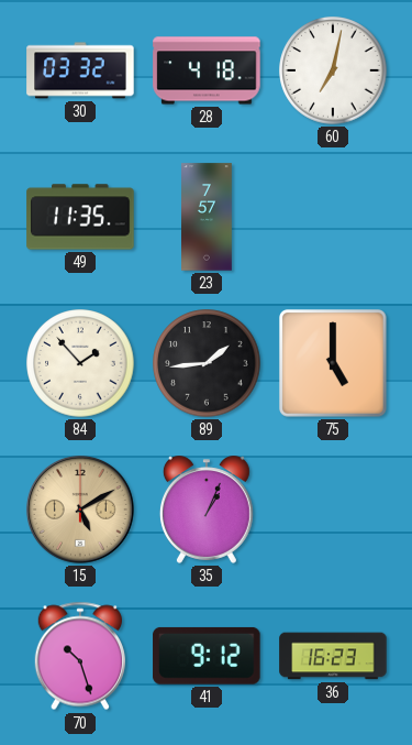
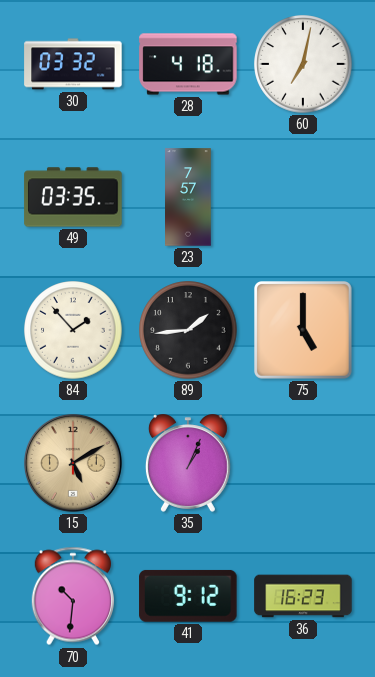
49: 11:35 -> 03:35
70: 10:27 -> 10:31
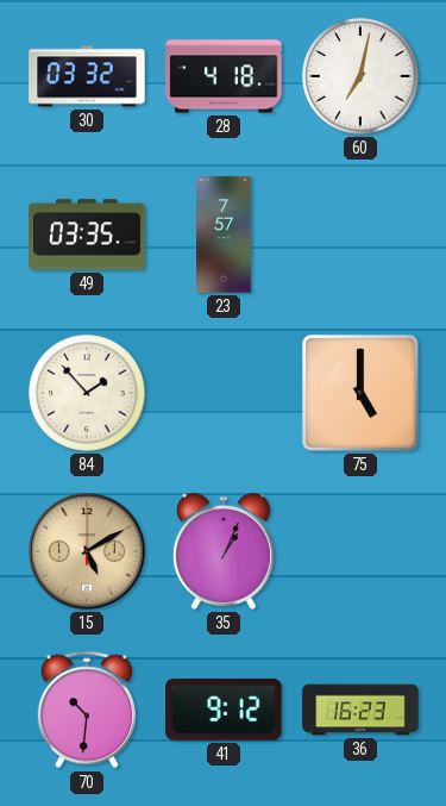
89: 1:44 -> none
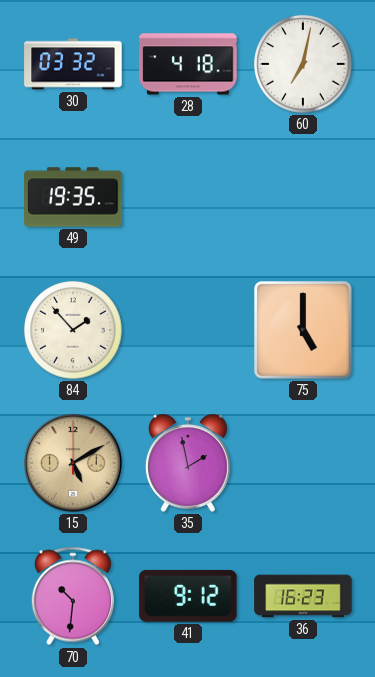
49: 03:35 -> 19:35
23: 7:57 -> none
35: 1:04 -> 1:58
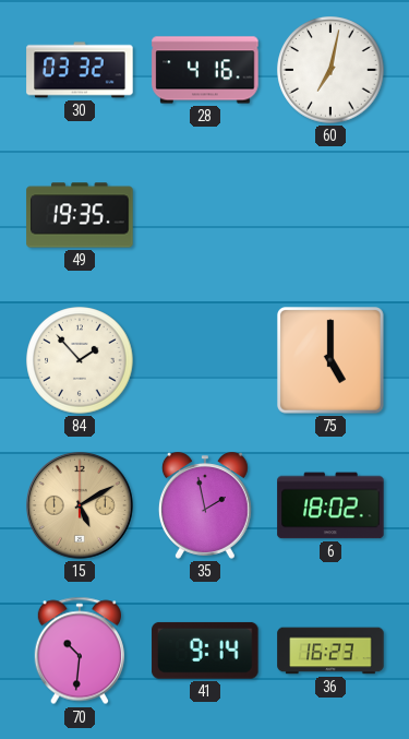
28: 4:18 -> 4:16
6: none -> 18:02
41: 9:12 -> 9:14
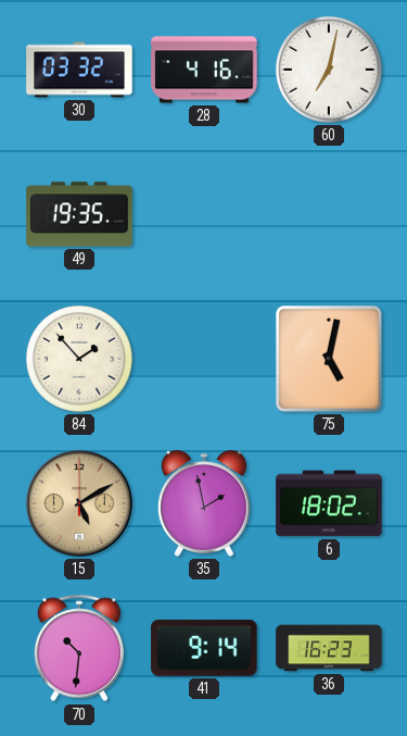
75: 5:00 -> 5:02
